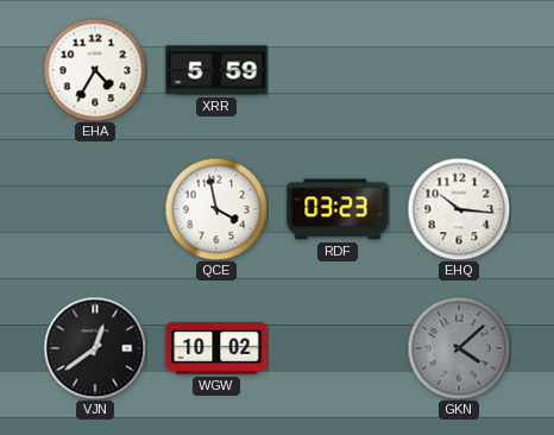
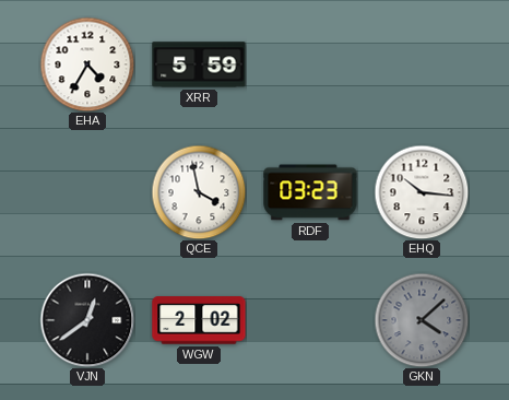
WGW: 10:02 -> 2:02
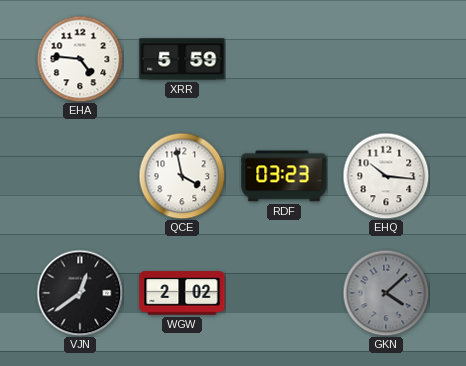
EHA: 4:35 -> 4:46
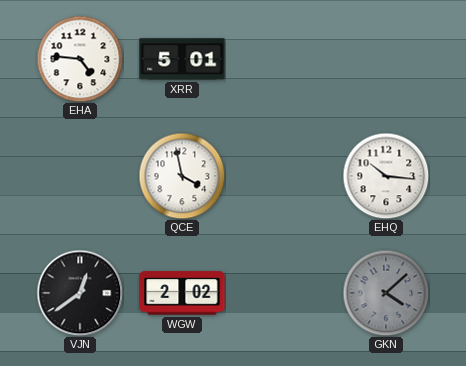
XRR: 5:59 -> 5:01
RDF: 03:23 -> none
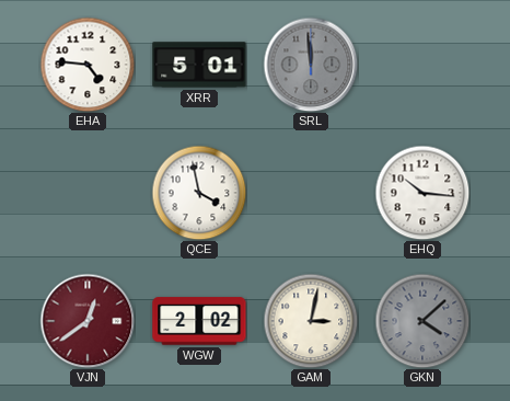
SRL: none -> 11:59
VJN dial: black -> burgundy
GAM: none -> 3:02
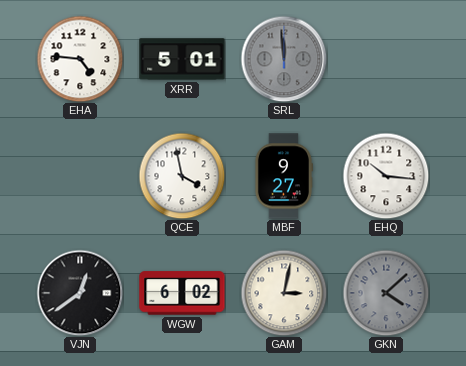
MBF: none -> 9:27
VJN dial: burgundy -> black
WGW: 2:02 -> 6:02
